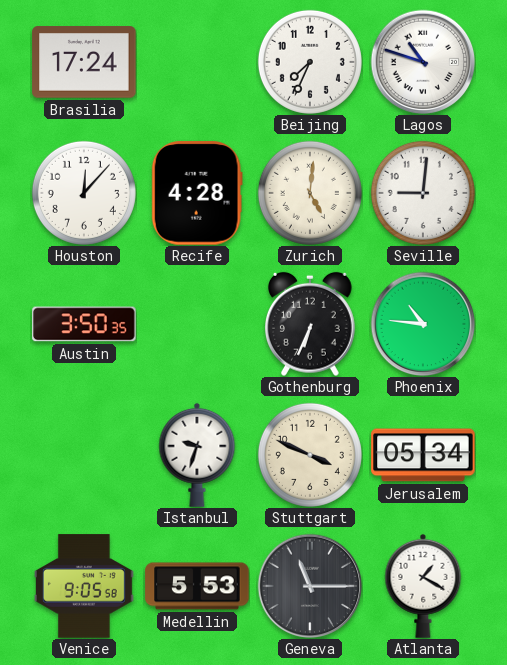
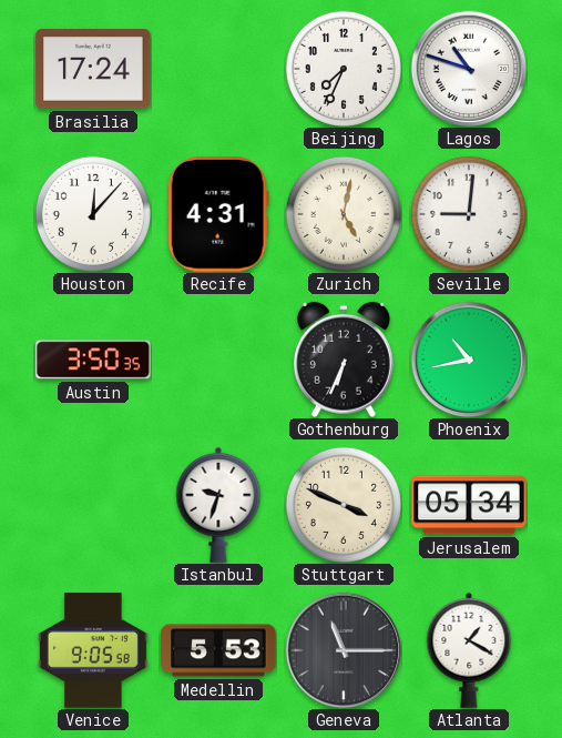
Recife: 4:28 -> 4:31
Zurich: 5:01 -> 5:02
Phoenix: 10:46 -> 10:43
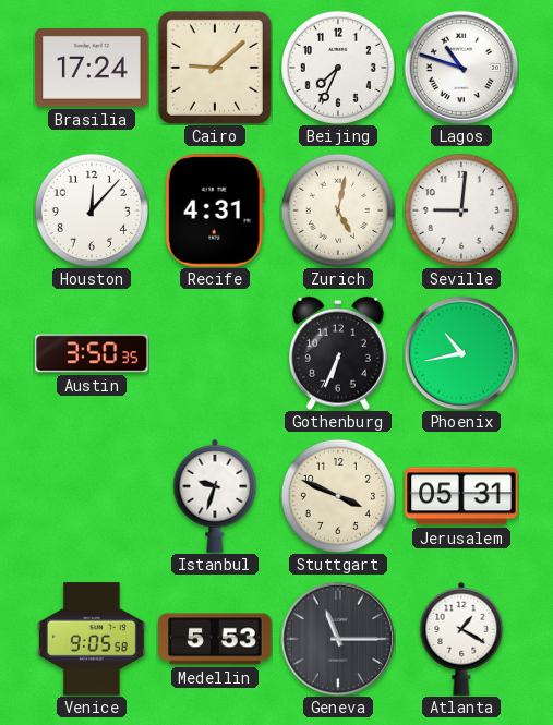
Cairo: none -> 9:08
Jerusalem: 05:34 -> 05:31
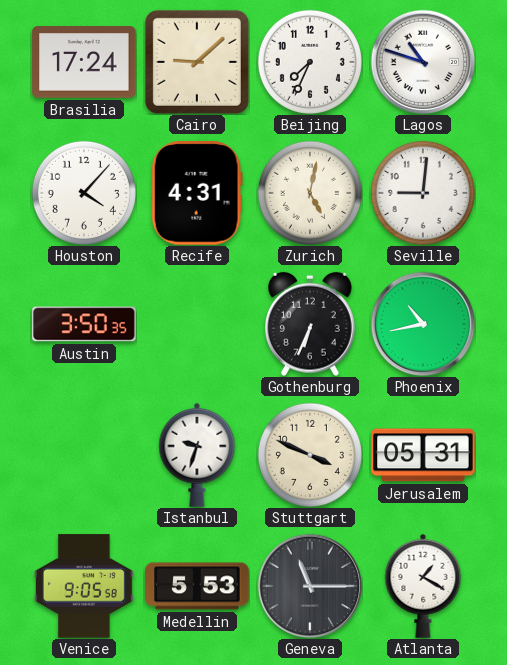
Houston: 12:07 -> 4:07
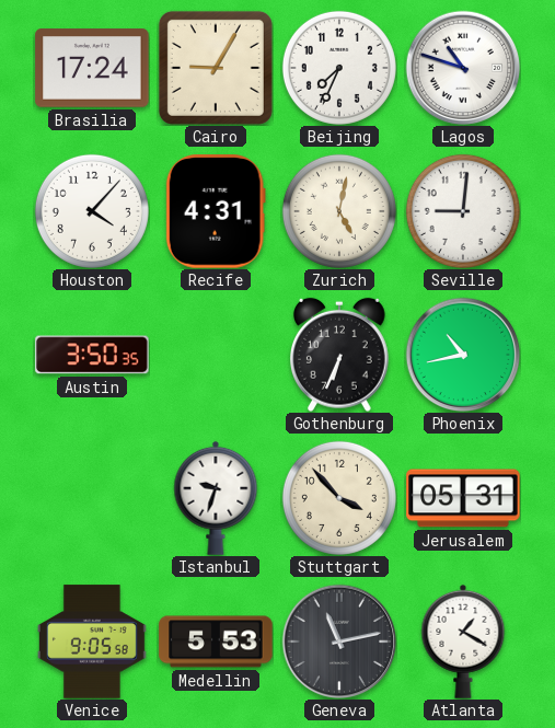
Cairo: 9:08 -> 9:05
Stuttgart: 3:49 -> 3:53
Geneva: 11:15 -> 11:13
